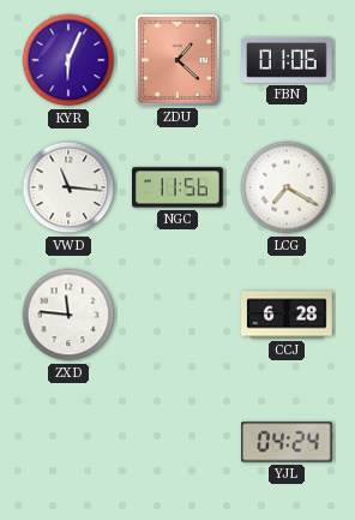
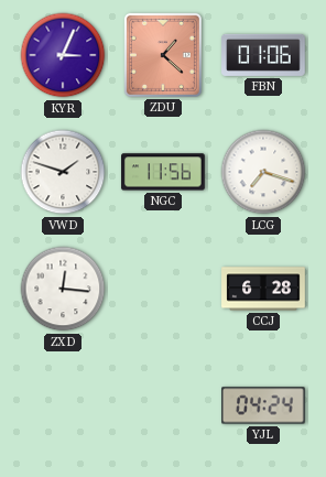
KYR: 6:04 -> 3:04
VWD: 11:16 -> 1:48
LCG: 7:20 -> 7:18
ZXD: 11:46 -> 12:16
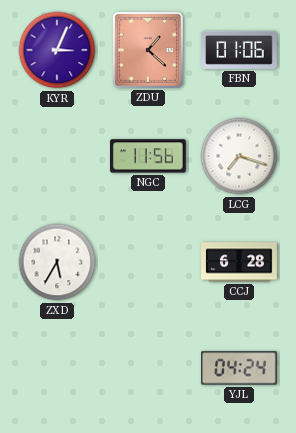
VWD: 1:48 -> none
ZXD: 12:16 -> 5:35
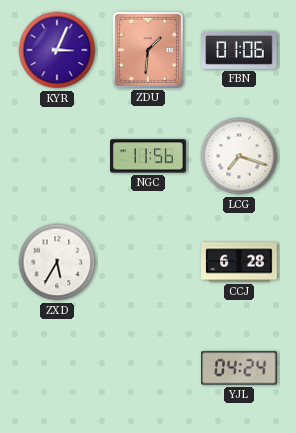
ZDU: 1:22 -> 1:31
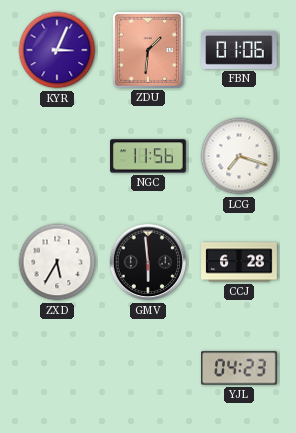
GMV: none -> 5:59
YJL: 04:24 -> 04:23
